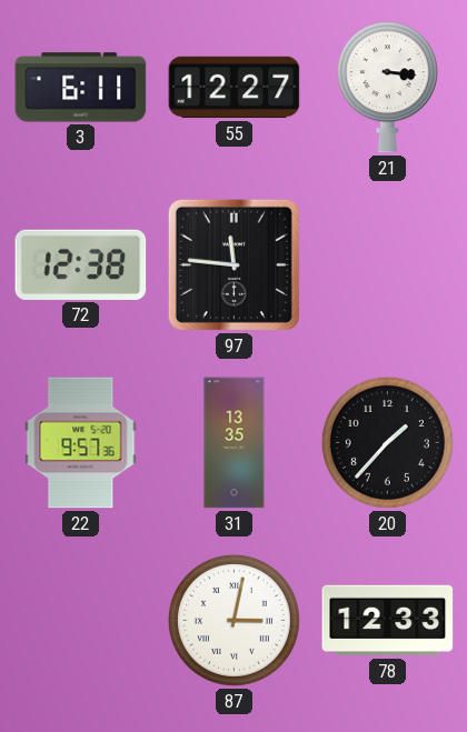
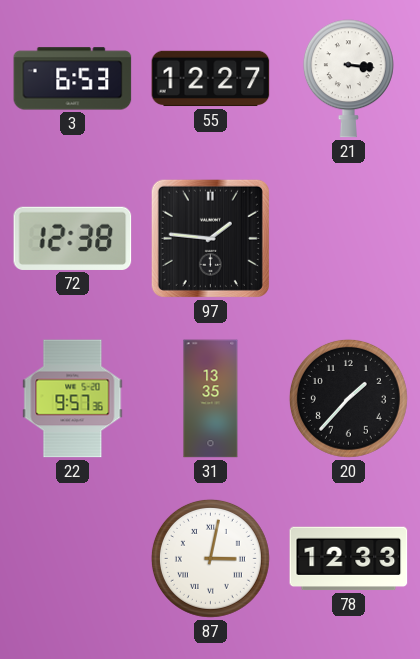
3: 6:11 -> 6:53
97: 11:46 -> 1:46
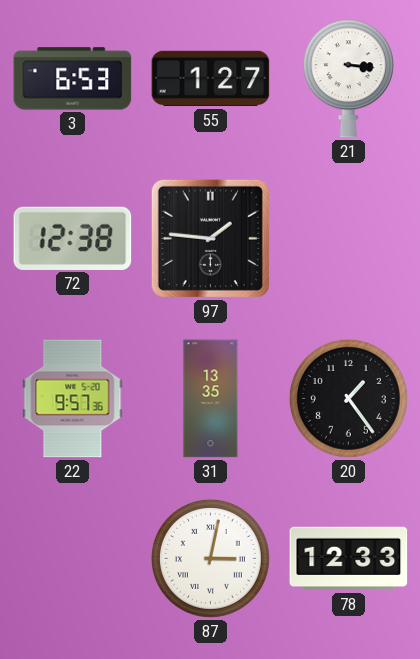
55: 12:27 -> 1:27
20: 1:37 -> 1:24
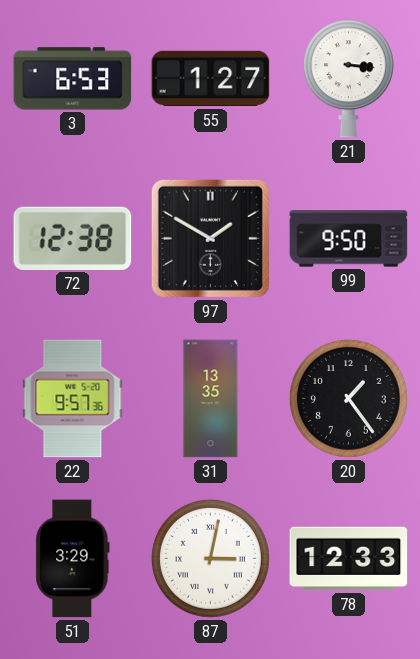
97: 1:46 -> 1:50
99: none -> 9:50
51: none -> 3:29
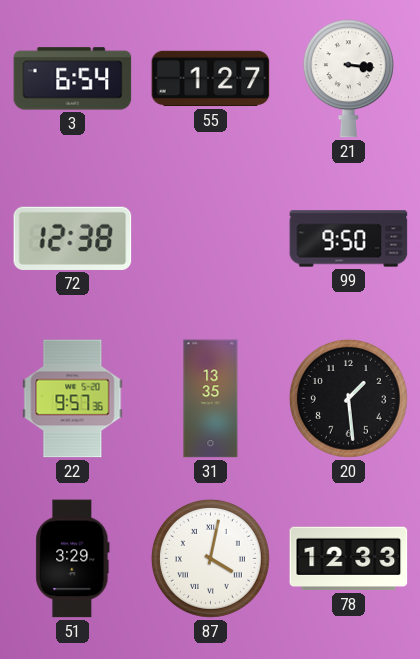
3: 6:53 -> 6:54
97: 1:50 -> none
20: 1:24 -> 1:29
87: 3:02 -> 4:02
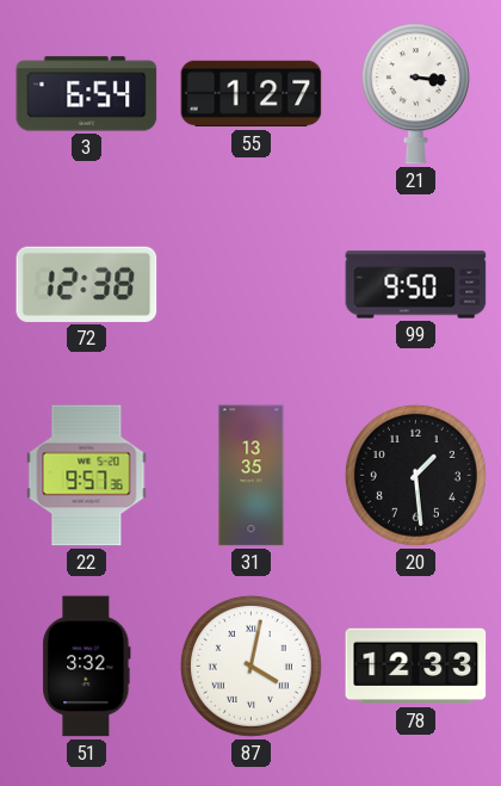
51: 3:29 -> 3:32
